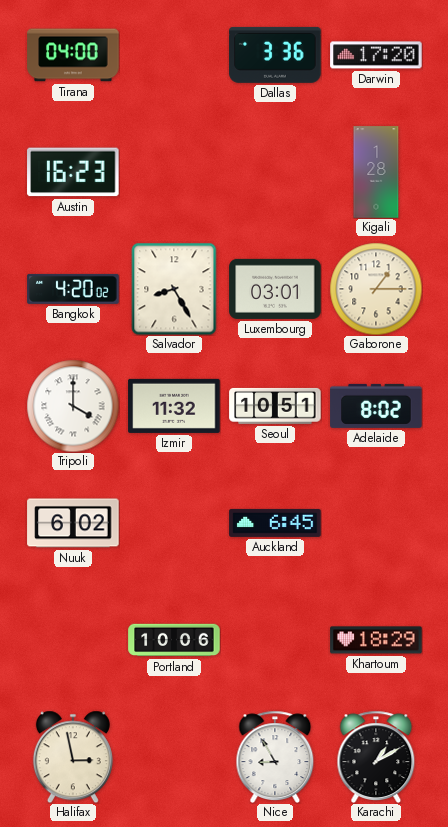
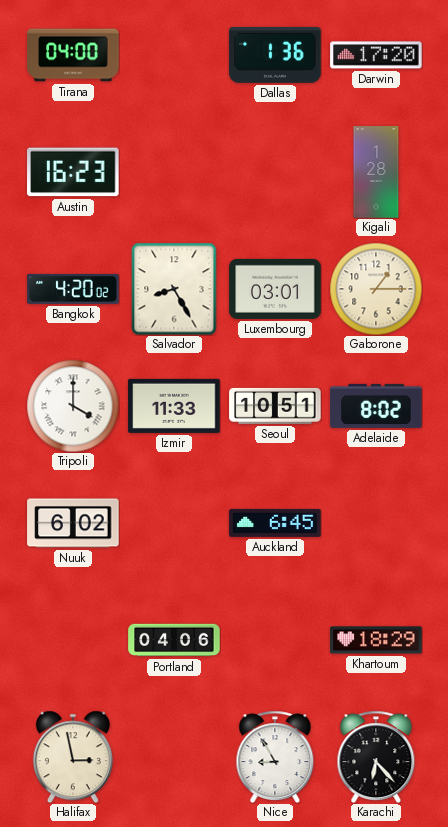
Dallas: 3:36 -> 1:36
Izmir: 11:32 -> 11:33
Portland: 10:06 -> 04:06
Karachi: 1:10 -> 6:23
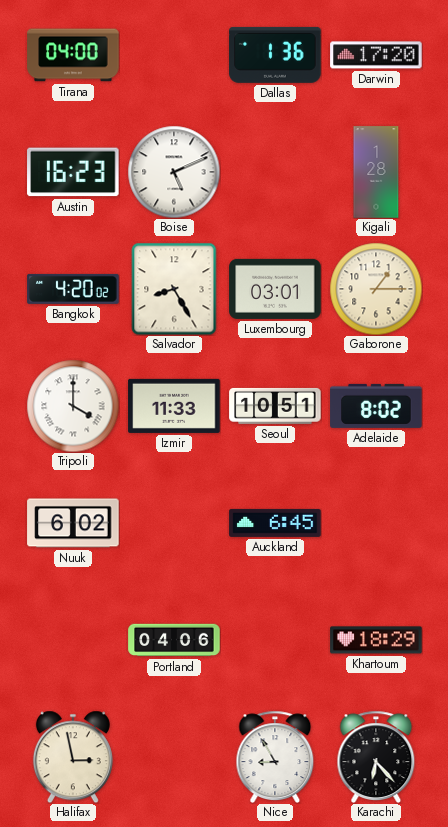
Boise: none -> 5:11
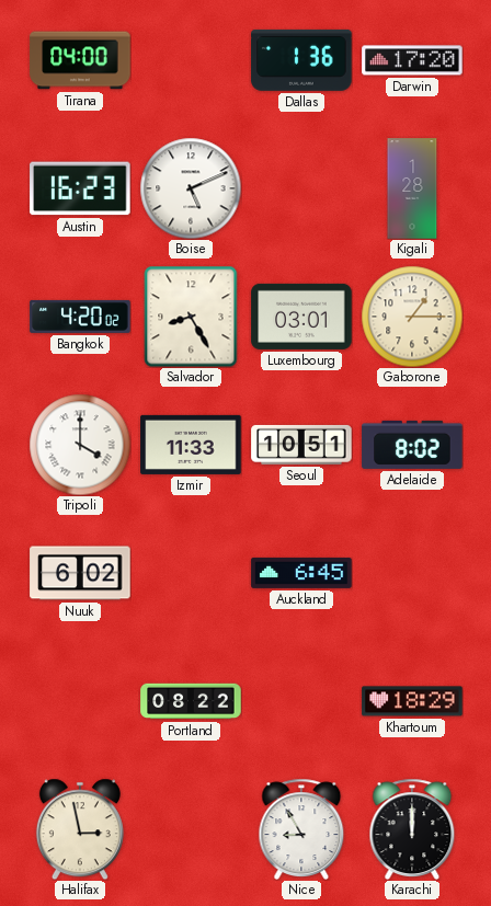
Portland: 04:06 -> 08:22
Karachi: 6:23 -> 12:00
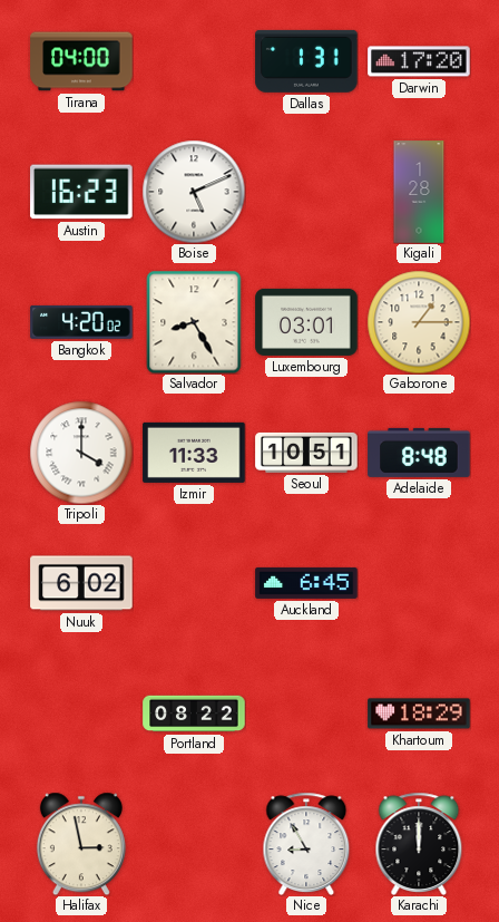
Dallas: 1:36 -> 1:31
Adelaide: 8:02 -> 8:48
